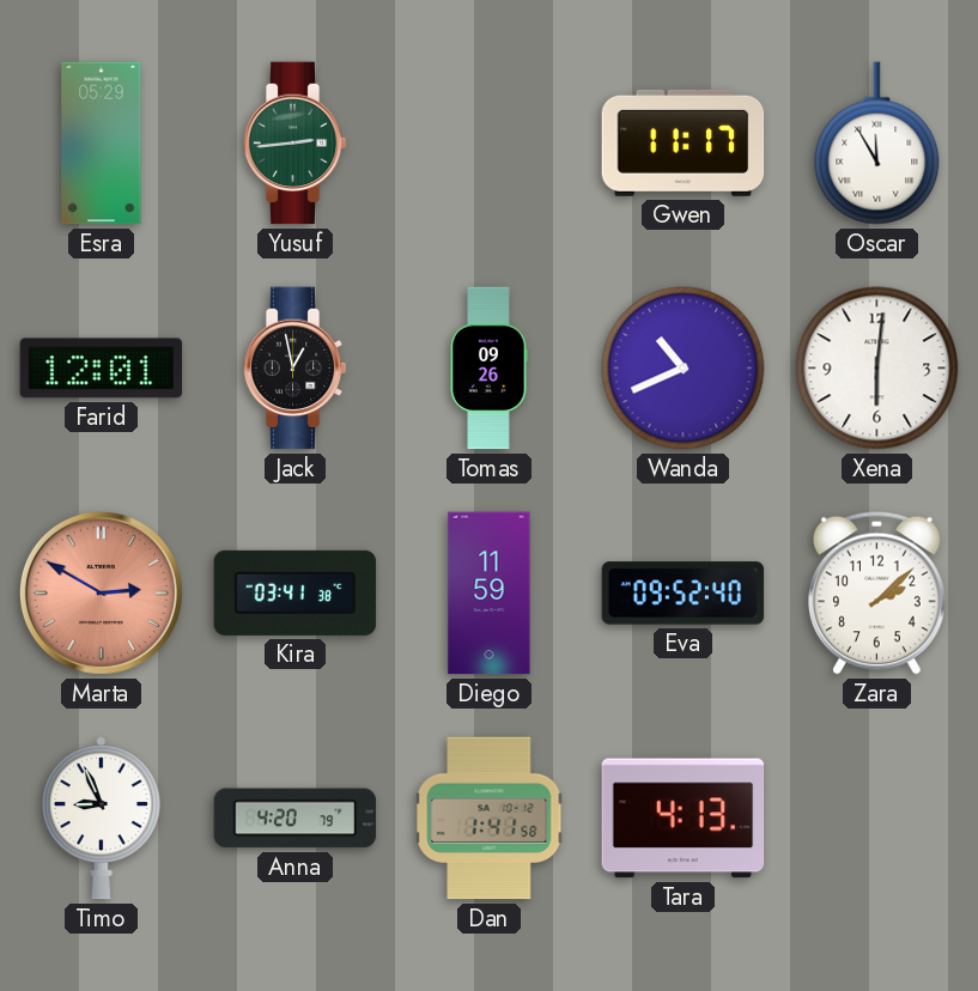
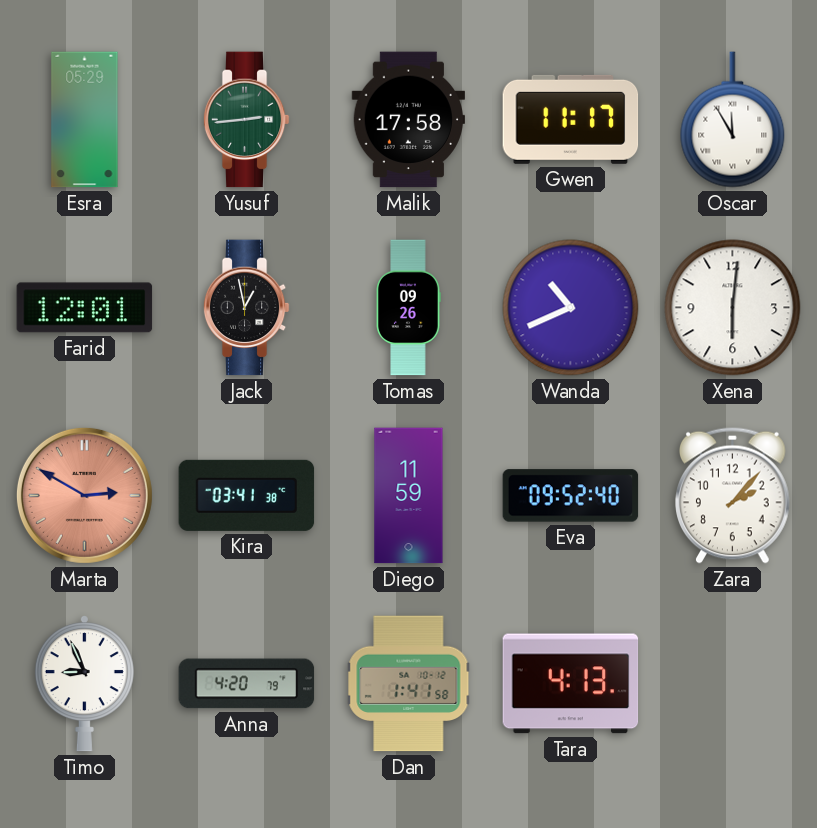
Malik: none -> 17:58
Zara: 2:08 -> 2:07
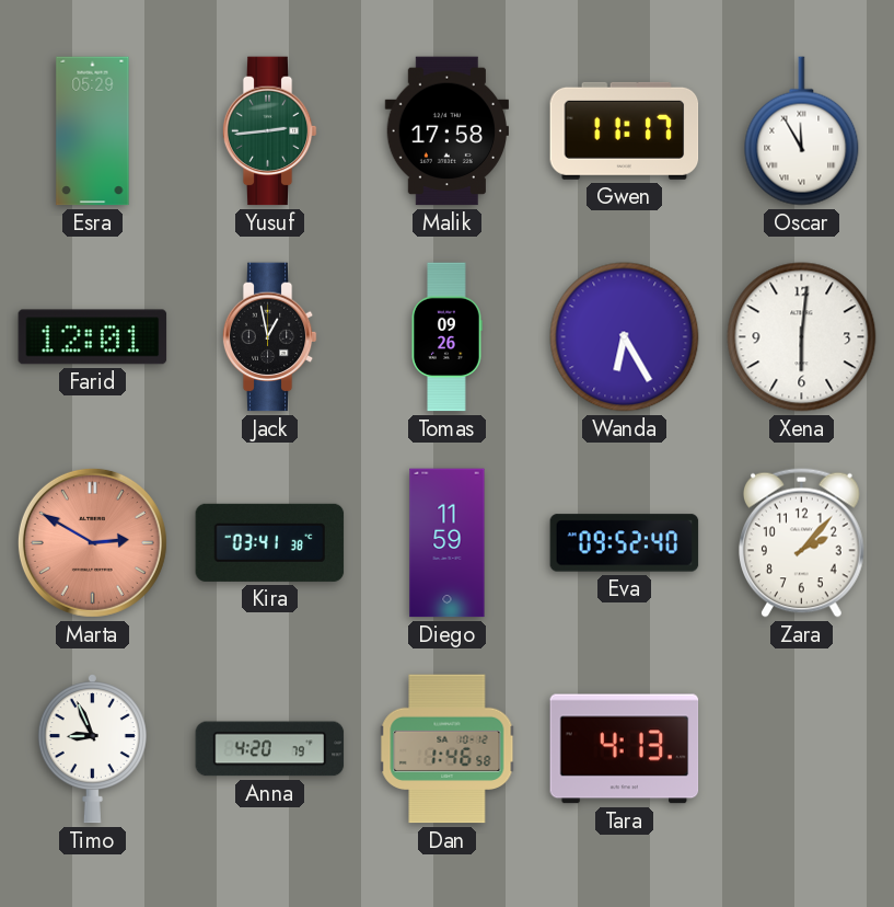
Wanda: 10:41 -> 6:25
Dan: 1:41 -> 1:46
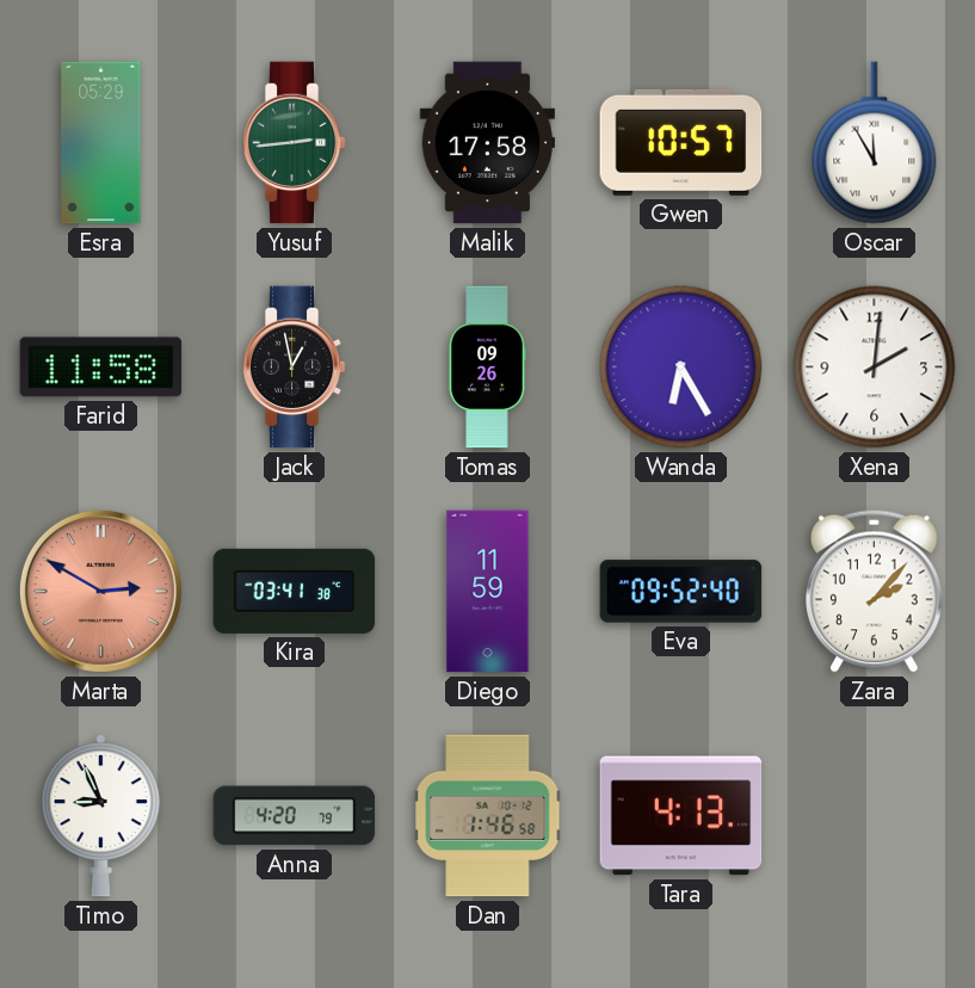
Gwen: 11:17 -> 10:57
Farid: 12:01 -> 11:58
Xena: 6:01 -> 2:01
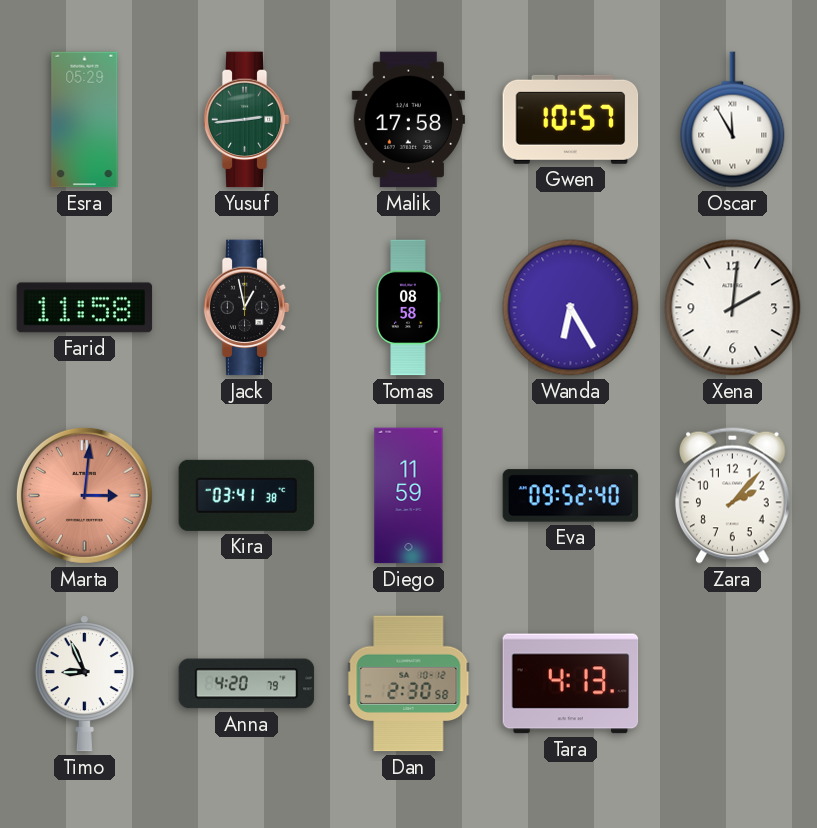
Tomas: 09:26 -> 08:58
Marta: 2:50 -> 3:01
Dan: 1:46 -> 2:30
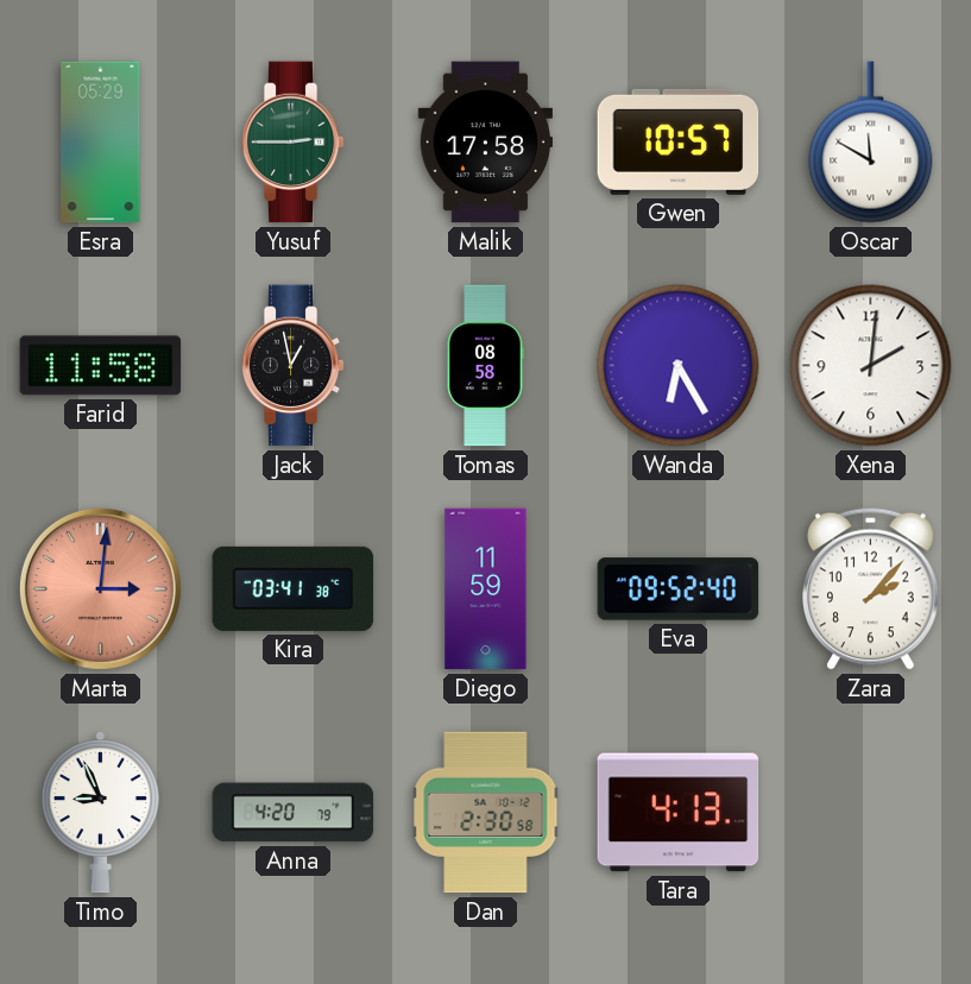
Yusuf: 2:44 -> 2:45
Oscar: 11:55 -> 11:50
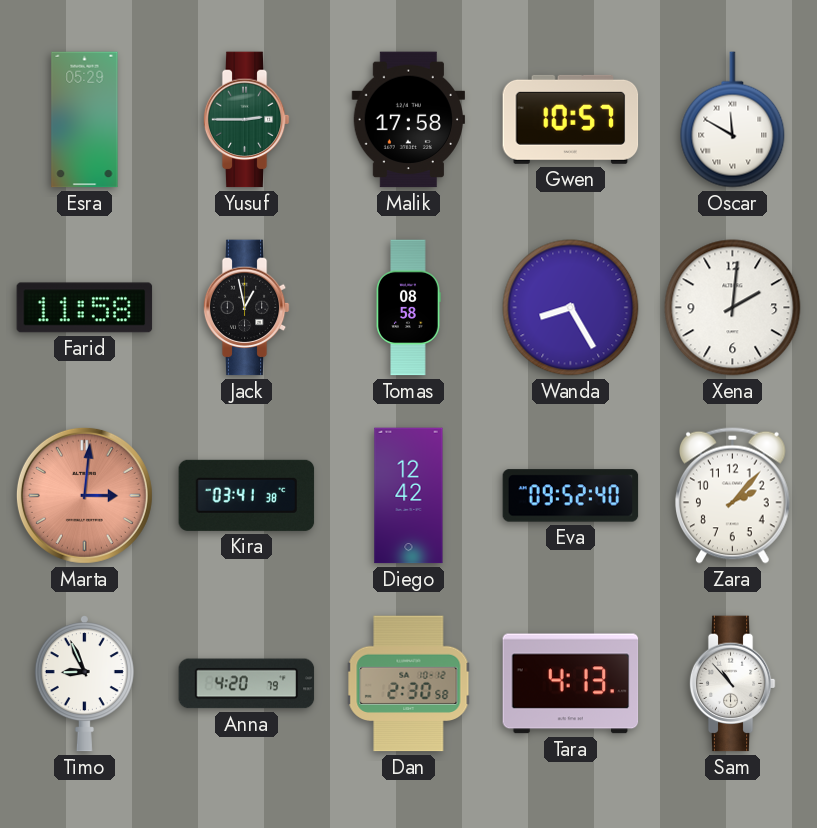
Wanda: 6:25 -> 8:25
Diego: 11:59 -> 12:42
Sam: none -> 10:53
